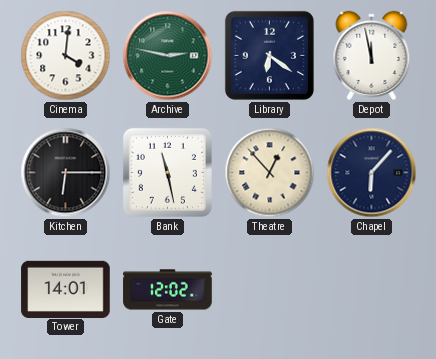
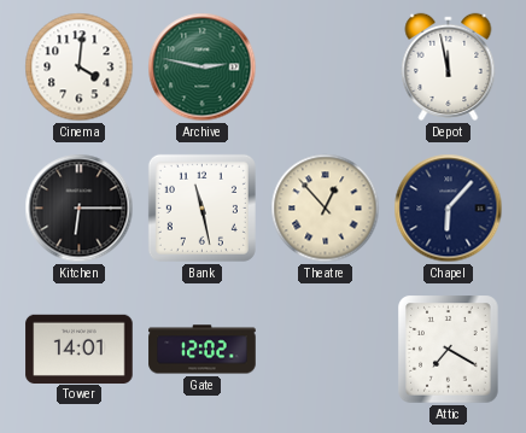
Library: 6:21 -> none
Attic: none -> 7:20
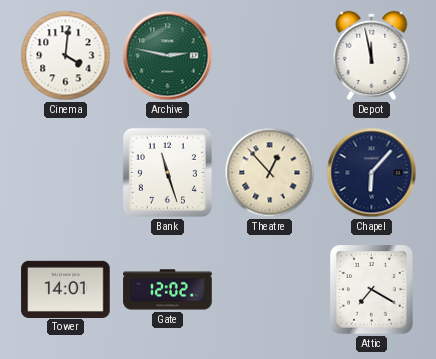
Kitchen: 6:15 -> none
Bank: 11:28 -> 11:27
